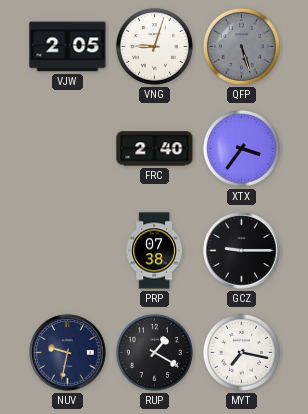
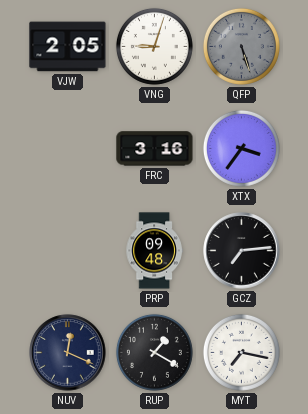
FRC: 2:40 -> 3:16
PRP: 07:38 -> 09:48
GCZ: 9:15 -> 7:14
NUV: 9:32 -> 12:19
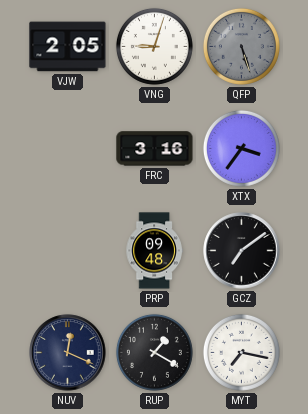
GCZ: 7:14 -> 7:09
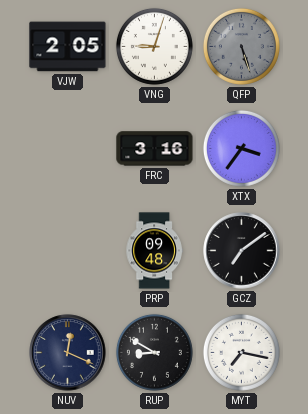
RUP: 1:20 -> 8:50
